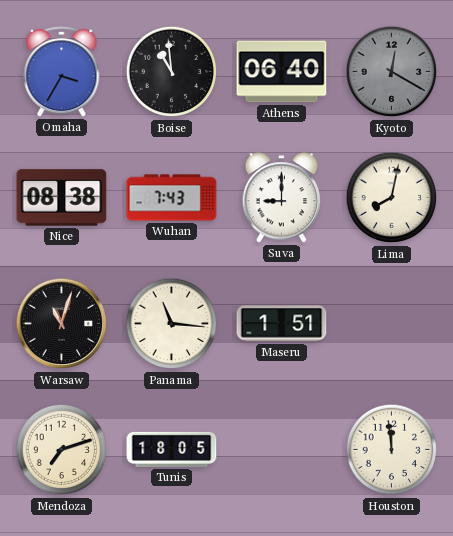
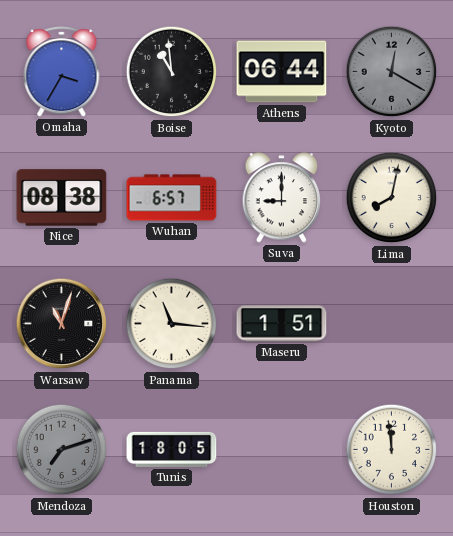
Athens: 06:40 -> 06:44
Wuhan: 7:43 -> 6:57
Mendoza dial: cream -> grey
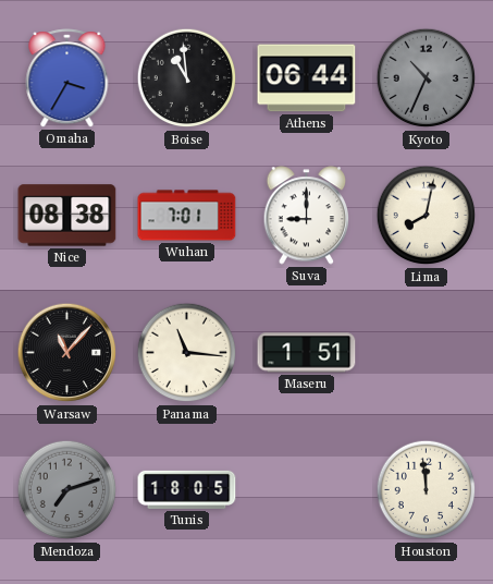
Kyoto: 12:20 -> 10:34
Wuhan: 6:57 -> 7:01
Warsaw: 11:03 -> 11:07
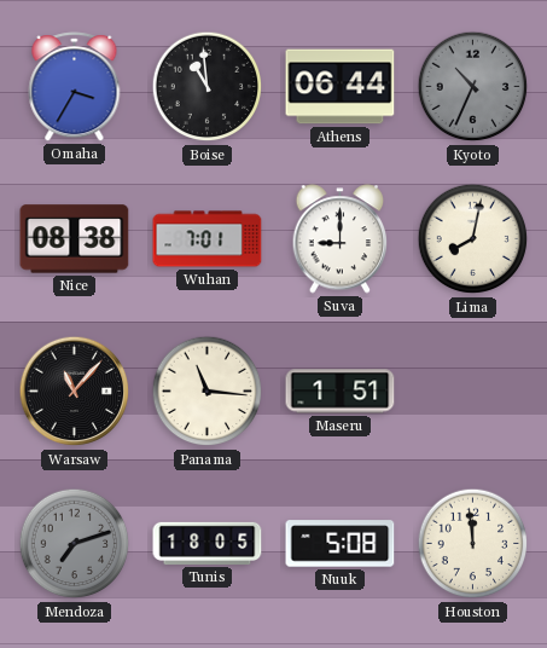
Nuuk: none -> 5:08
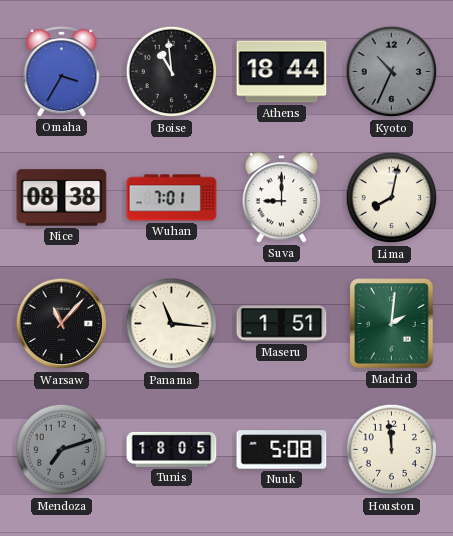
Athens: 06:44 -> 18:44
Madrid: none -> 2:01
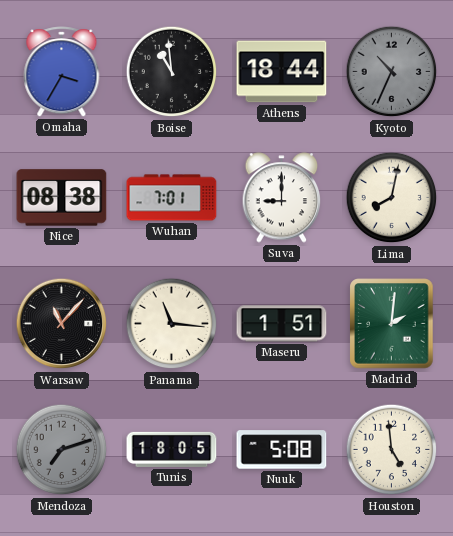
Houston: 11:59 -> 4:59
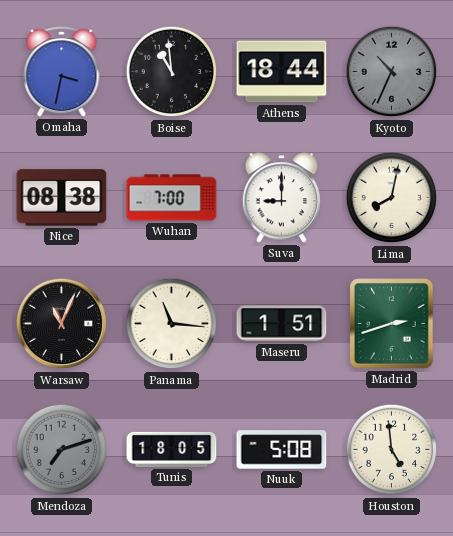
Omaha: 3:35 -> 3:32
Wuhan: 7:01 -> 7:00
Warsaw: 11:07 -> 11:04
Madrid: 2:01 -> 2:42
